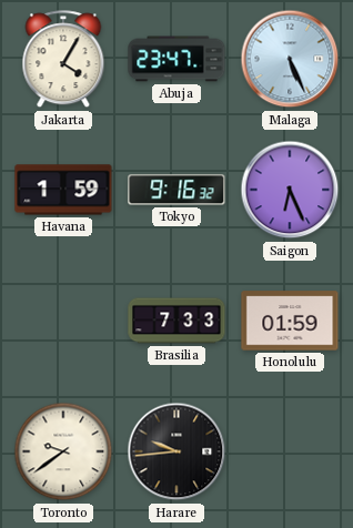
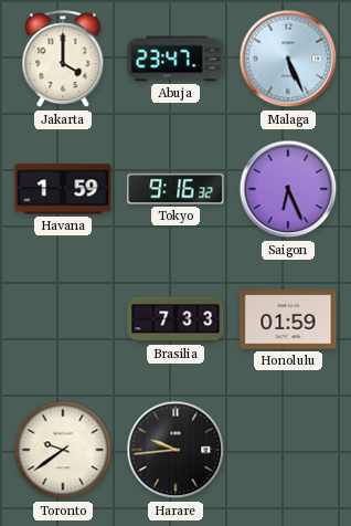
Jakarta: 4:05 -> 4:00
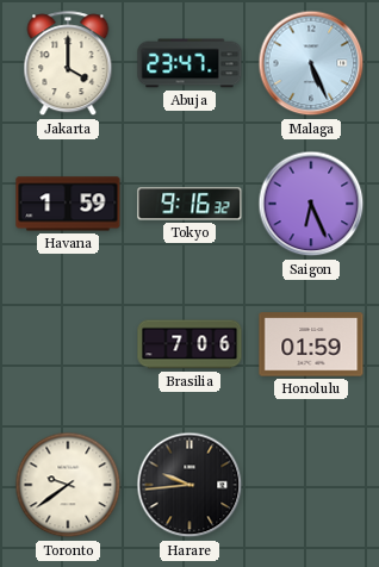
Brasilia: 7:33 -> 7:06
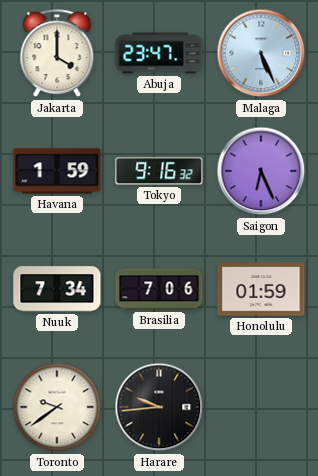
Nuuk: none -> 7:34
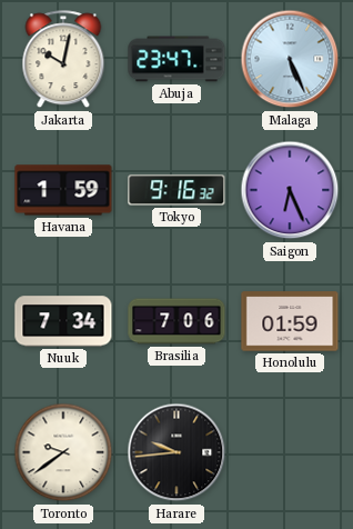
Jakarta: 4:00 -> 10:02
